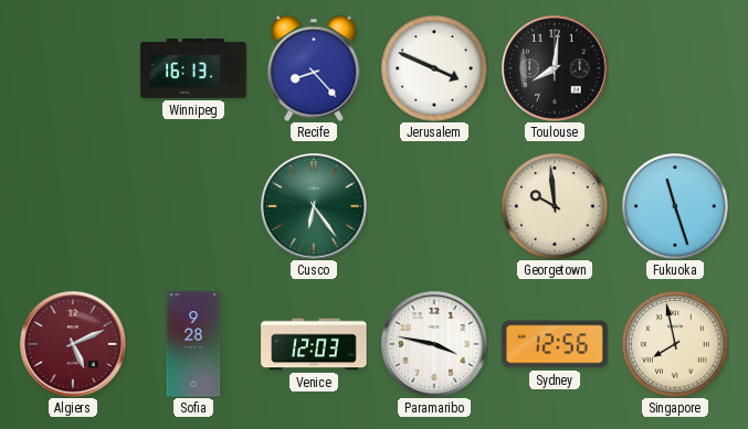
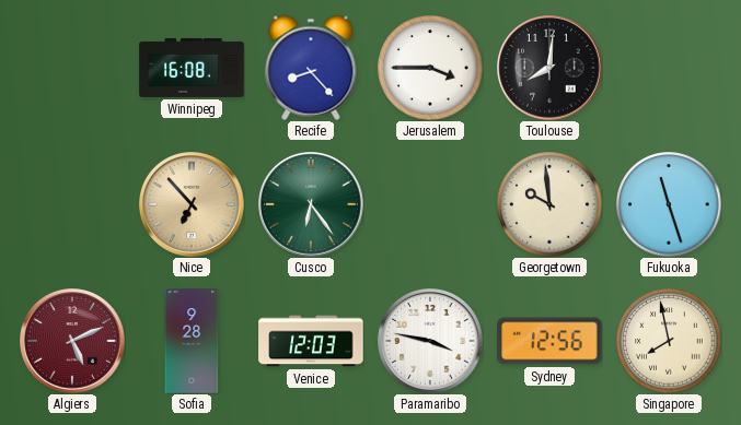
Winnipeg: 16:13 -> 16:08
Jerusalem: 3:49 -> 3:45
Nice: none -> 6:53
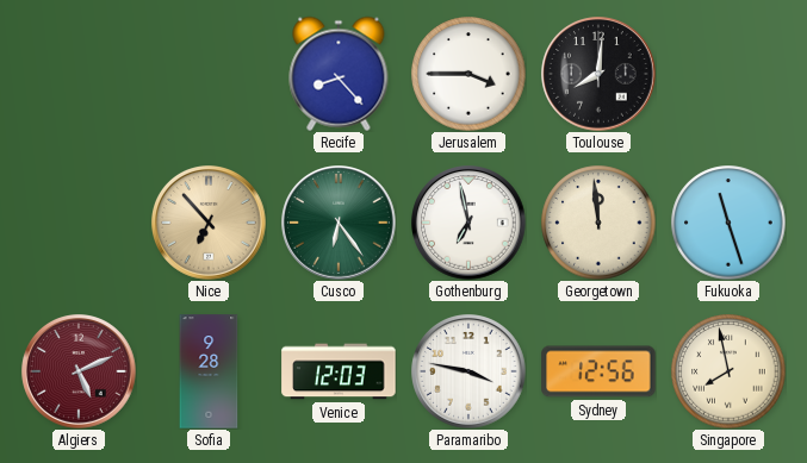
Winnipeg: 16:08 -> none
Gothenburg: none -> 6:58
Georgetown: 9:59 -> 11:59
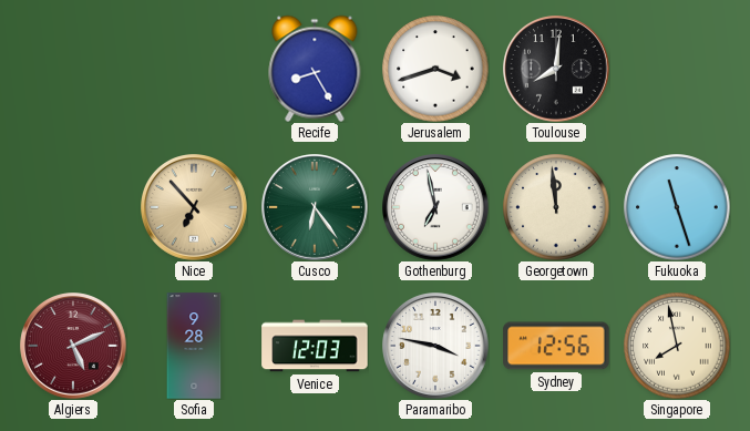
Recife: 8:23 -> 8:25
Jerusalem: 3:45 -> 3:42
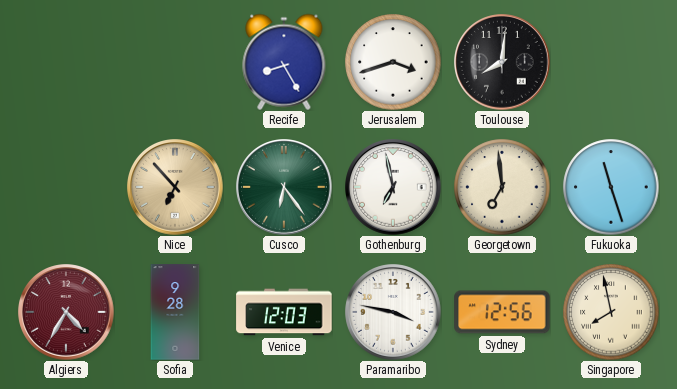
Georgetown: 11:59 -> 6:59
Algiers: 5:11 -> 4:35
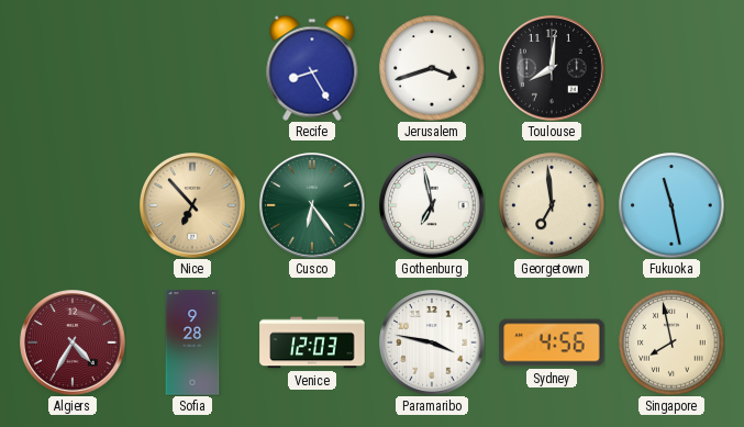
Fukuoka: 11:27 -> 11:28
Sydney: 12:56 -> 4:56
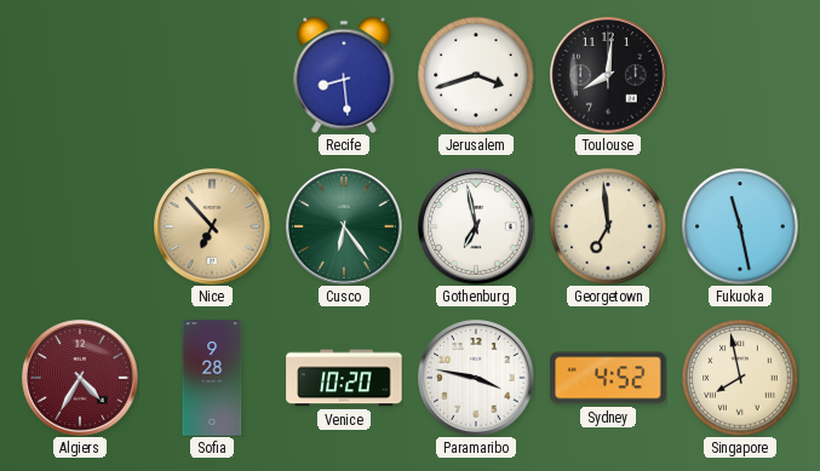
Recife: 8:25 -> 8:29
Venice: 12:03 -> 10:20
Sydney: 4:56 -> 4:52
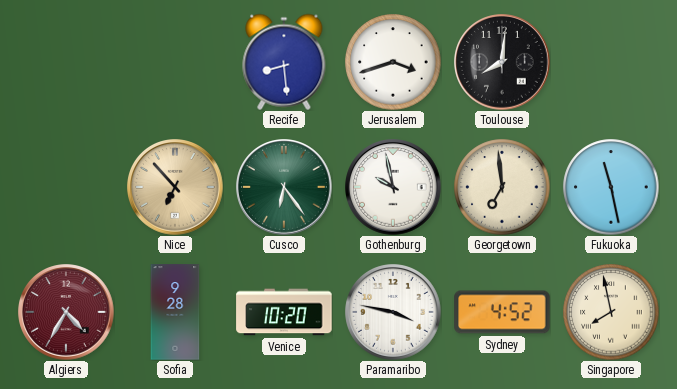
Gothenburg: 6:58 -> 9:58
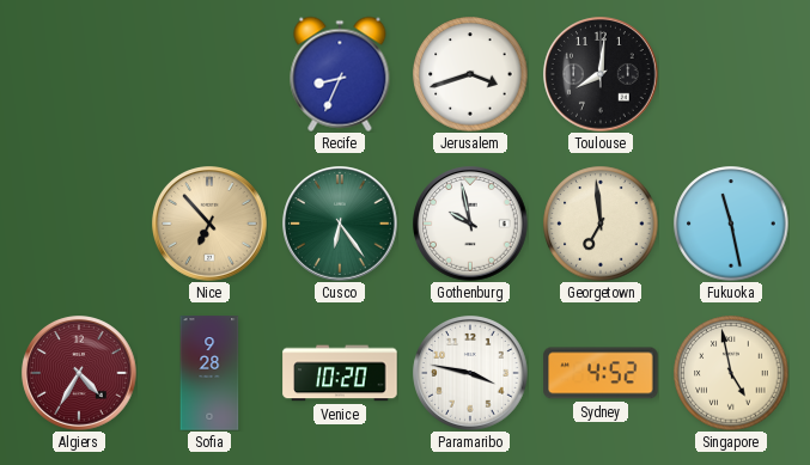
Recife: 8:29 -> 8:34
Singapore: 7:58 -> 4:58
